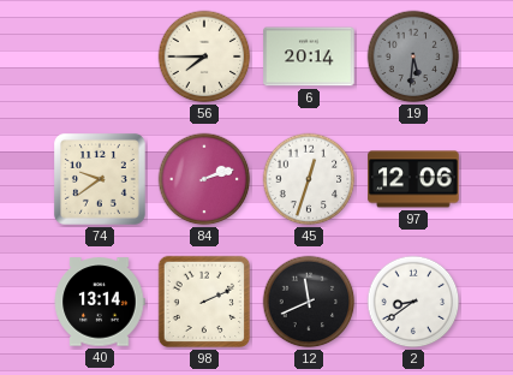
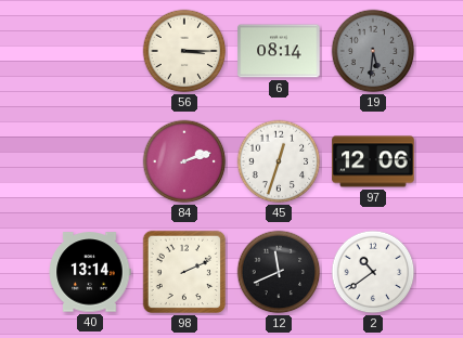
56: 7:45 -> 3:15
6: 20:14 -> 08:14
74: 9:39 -> none
2: 8:39 -> 10:39
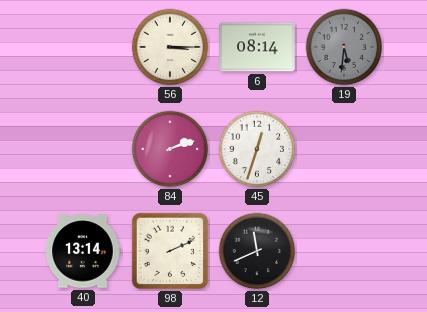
97: 12:06 -> none
2: 10:39 -> none
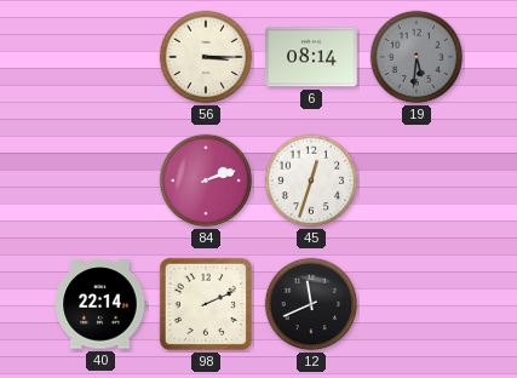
40: 13:14 -> 22:14
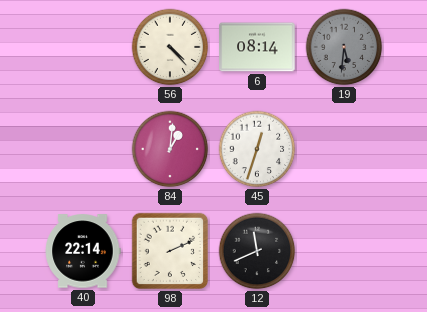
56: 3:15 -> 4:23
84: 2:12 -> 1:01
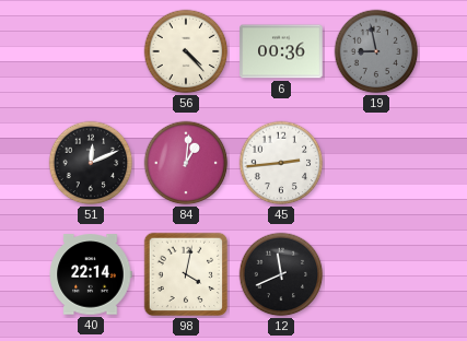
6: 08:14 -> 00:36
19: 5:31 -> 8:58
51: none -> 12:11
45: 12:33 -> 2:44
98: 2:11 -> 4:02
